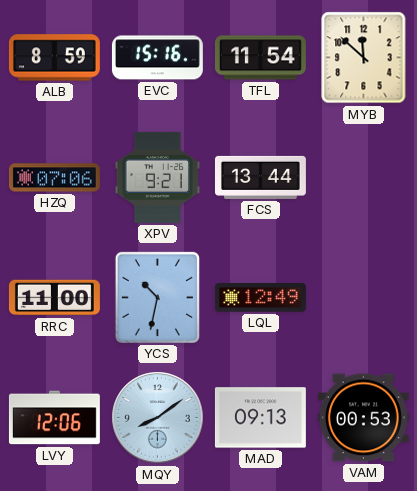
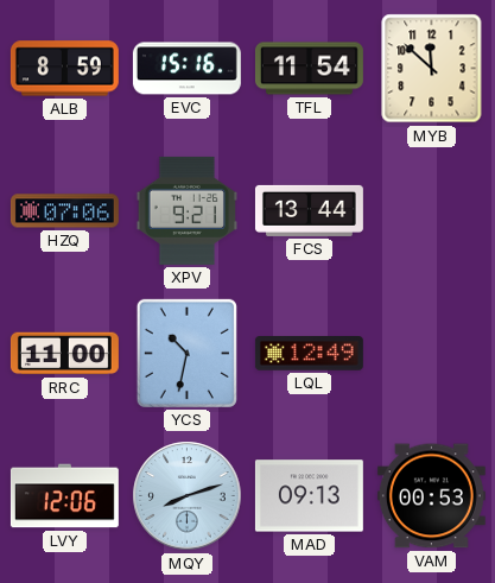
MQY: 8:09 -> 8:12
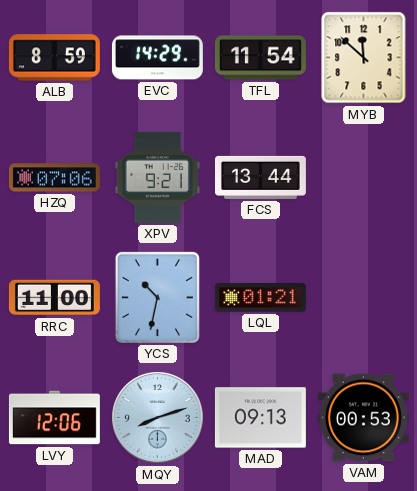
EVC: 15:16 -> 14:29
LQL: 12:49 -> 01:21
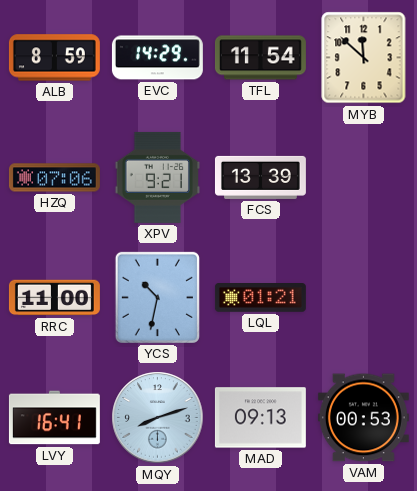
FCS: 13:44 -> 13:39
LVY: 12:06 -> 16:41
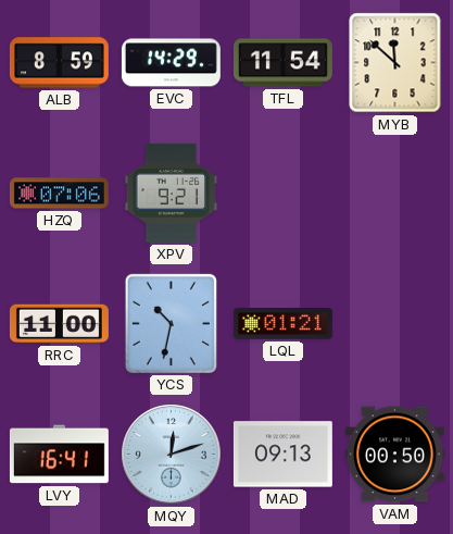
FCS: 13:39 -> none
MQY: 8:12 -> 12:12
VAM: 00:53 -> 00:50
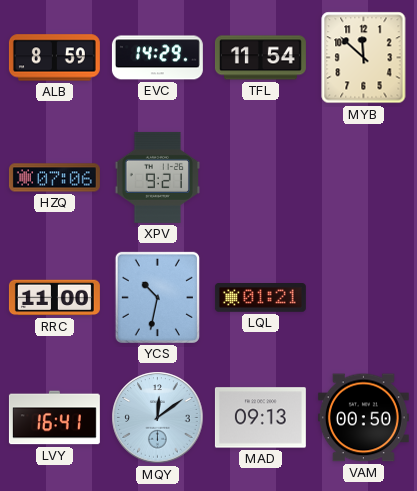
MQY: 12:12 -> 12:09
